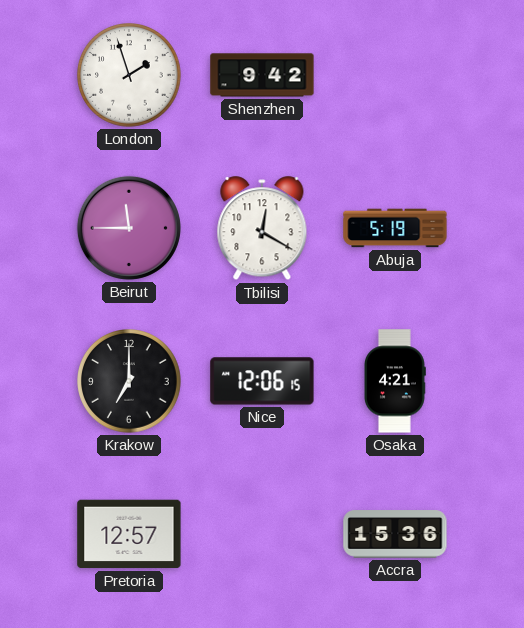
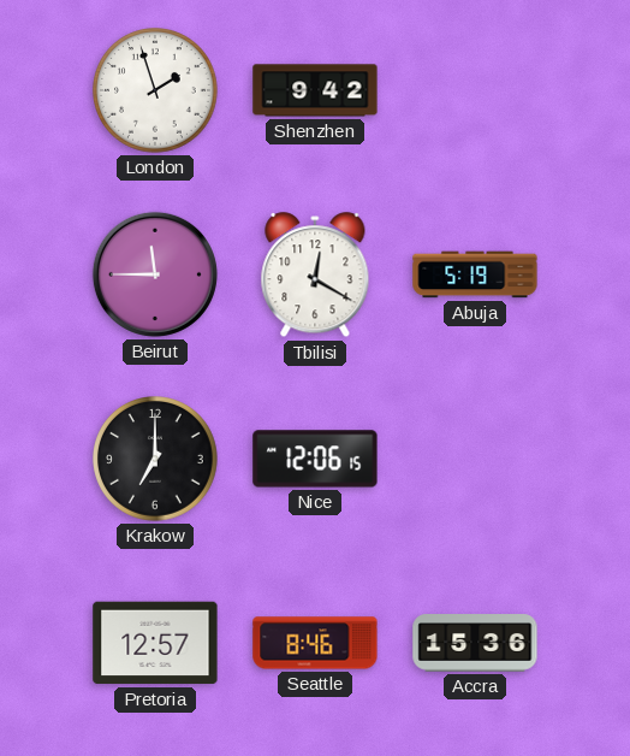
Osaka: 4:21 -> none
Seattle: none -> 8:46
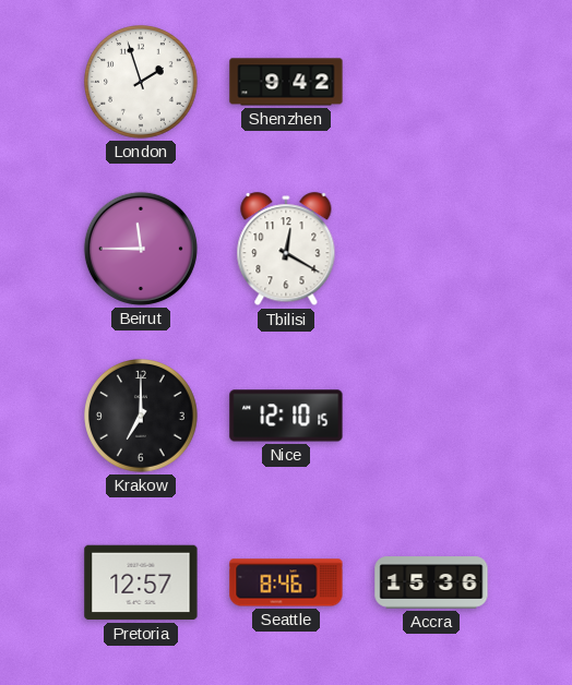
Abuja: 5:19 -> none
Nice: 12:06 -> 12:10
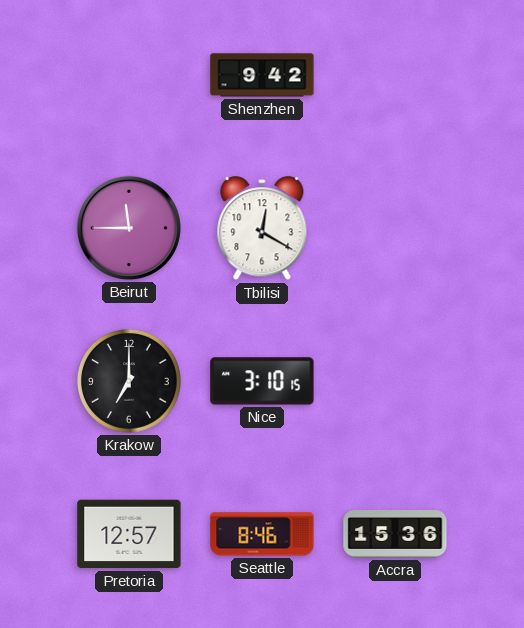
London: 1:57 -> none
Nice: 12:10 -> 3:10
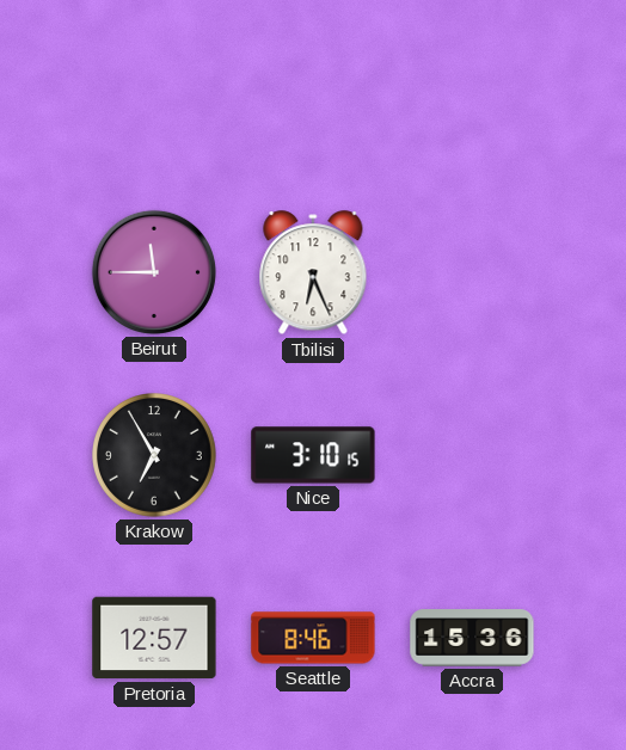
Shenzhen: 9:42 -> none
Tbilisi: 12:20 -> 6:26
Krakow: 7:00 -> 6:55
